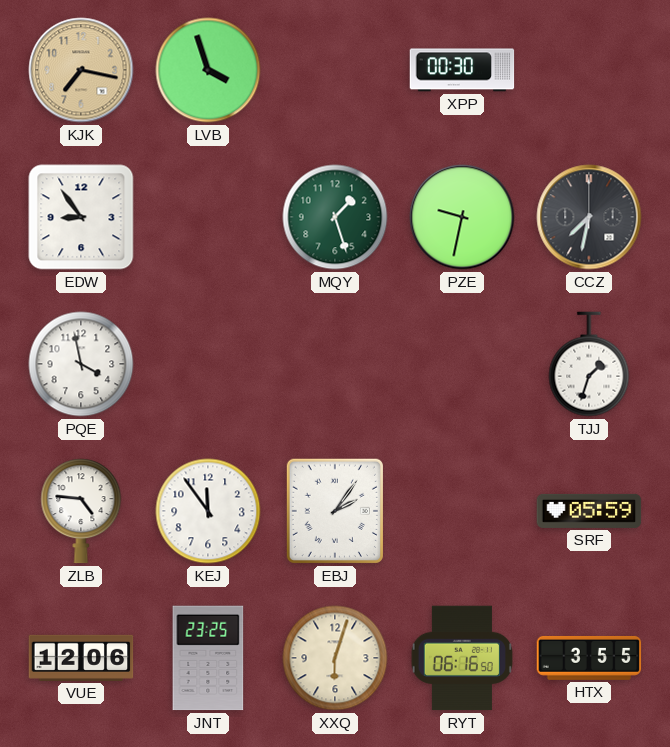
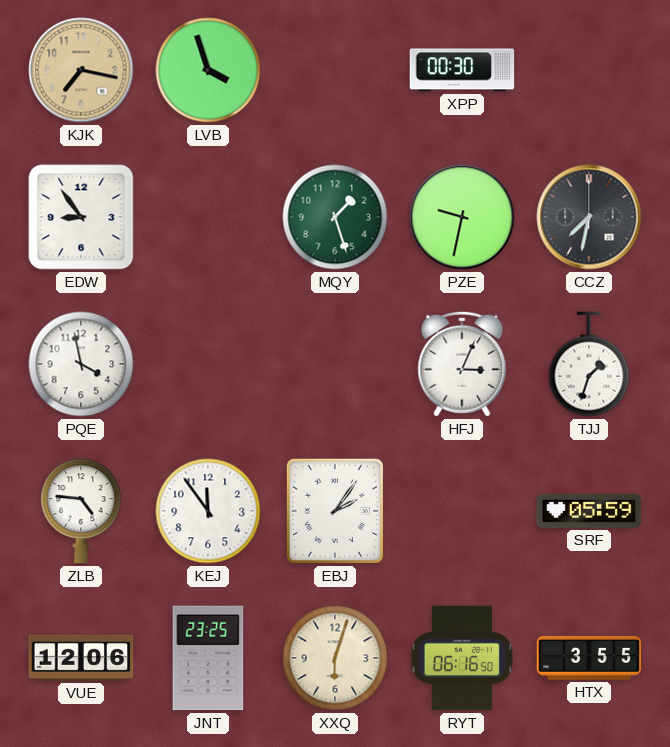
HFJ: none -> 3:04
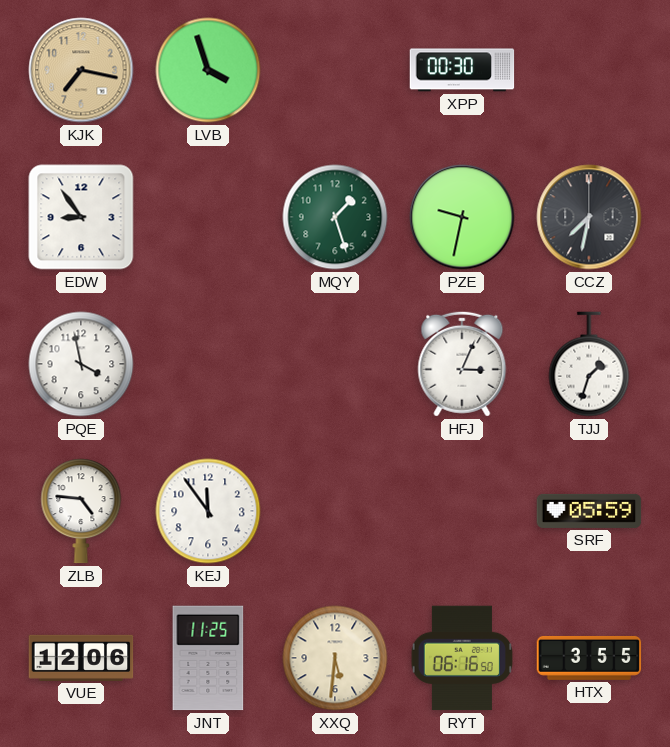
EBJ: 2:06 -> none
JNT: 23:25 -> 11:25
XXQ: 6:03 -> 5:31
